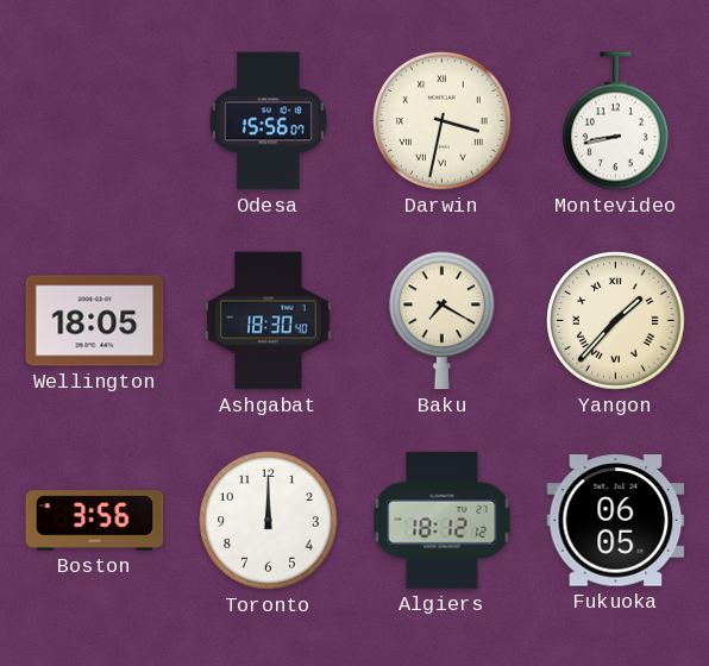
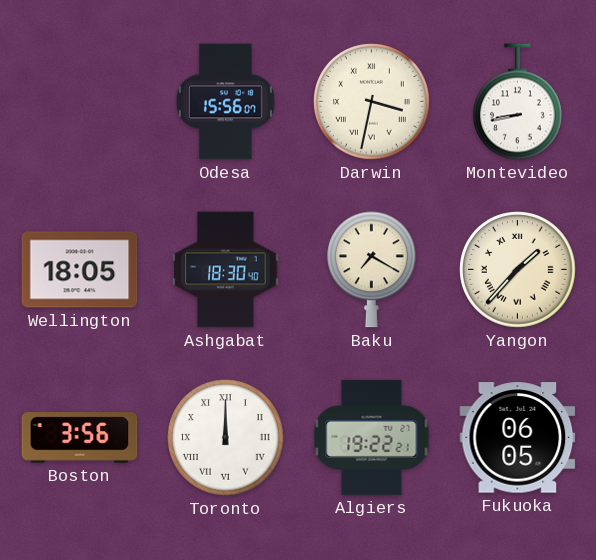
Toronto numerals: Arabic -> Roman
Algiers: 18:12 -> 19:22
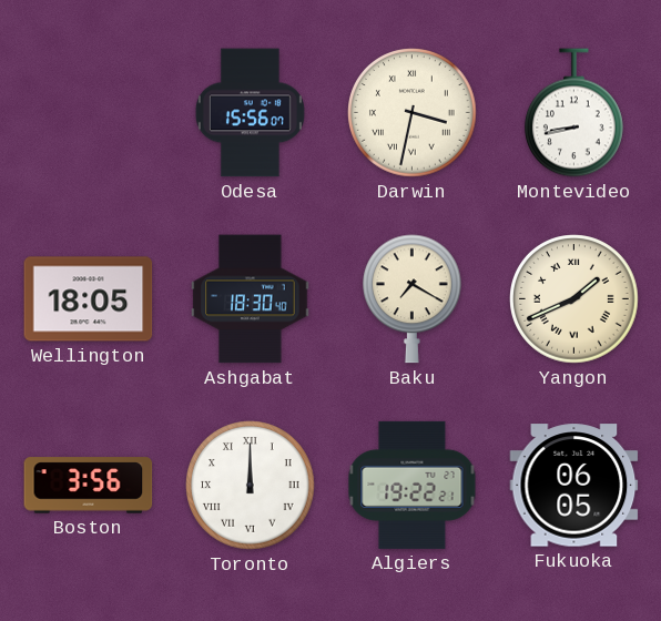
Yangon: 1:37 -> 1:41
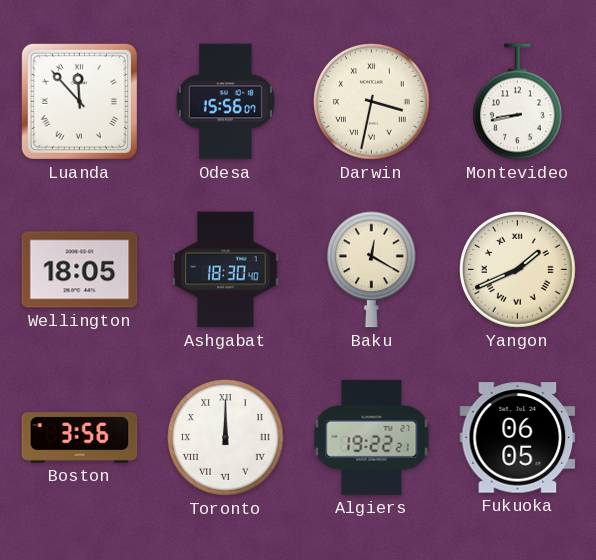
Luanda: none -> 11:53
Baku: 7:20 -> 12:20
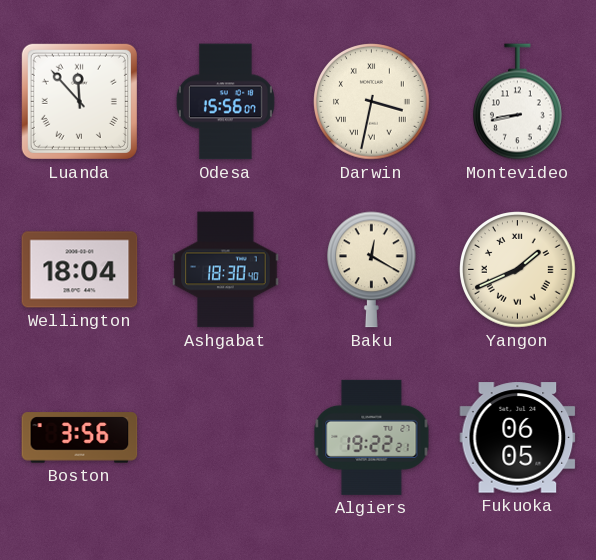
Wellington: 18:05 -> 18:04
Toronto: 12:00 -> none
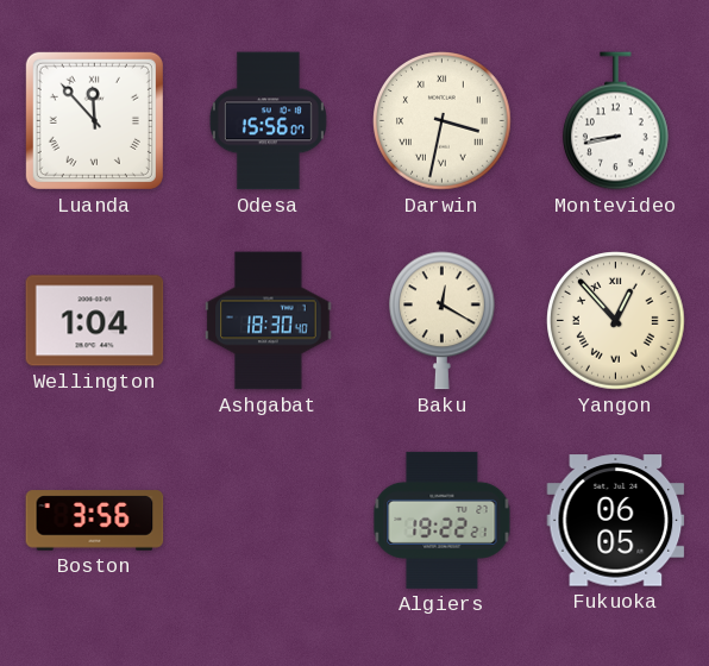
Wellington: 18:04 -> 1:04
Yangon: 1:41 -> 12:53
